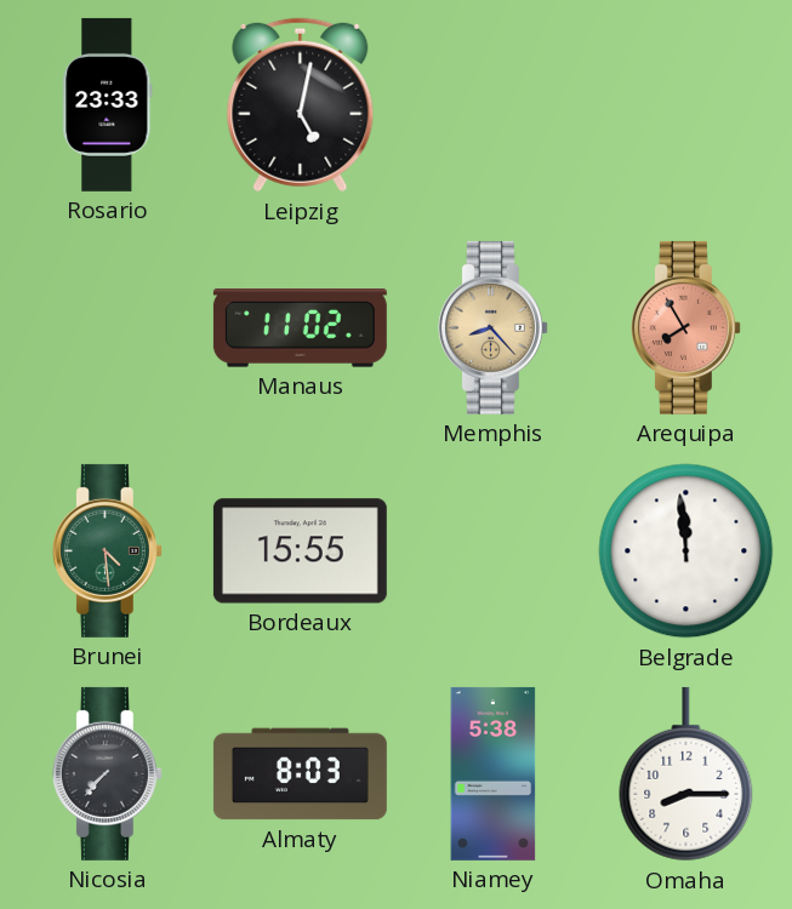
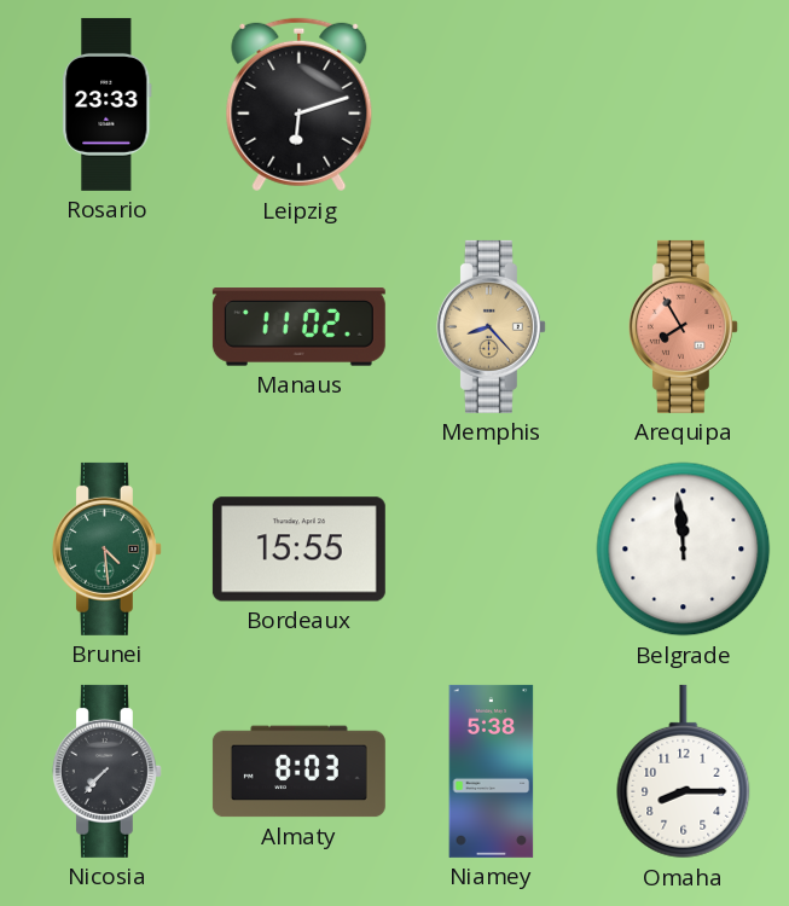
Leipzig: 5:02 -> 6:12
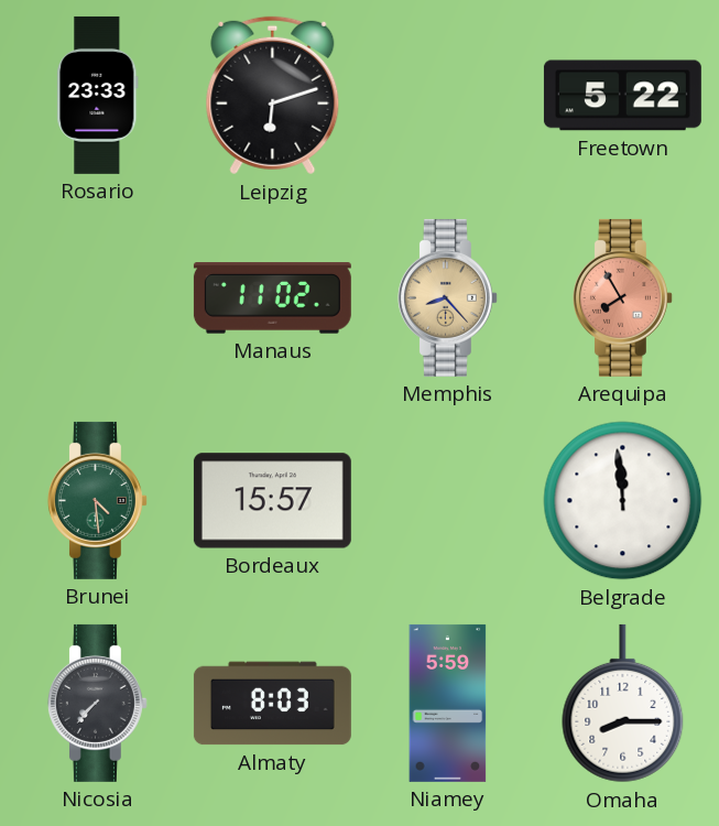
Freetown: none -> 5:22
Bordeaux: 15:55 -> 15:57
Niamey: 5:38 -> 5:59
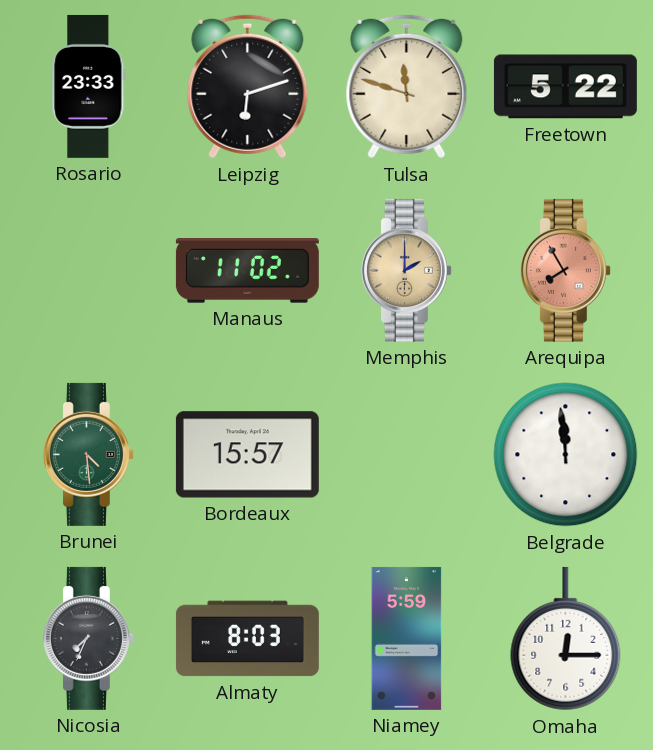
Tulsa: none -> 11:48
Memphis: 8:23 -> 2:00
Nicosia: 7:37 -> 7:34
Omaha: 8:15 -> 12:15
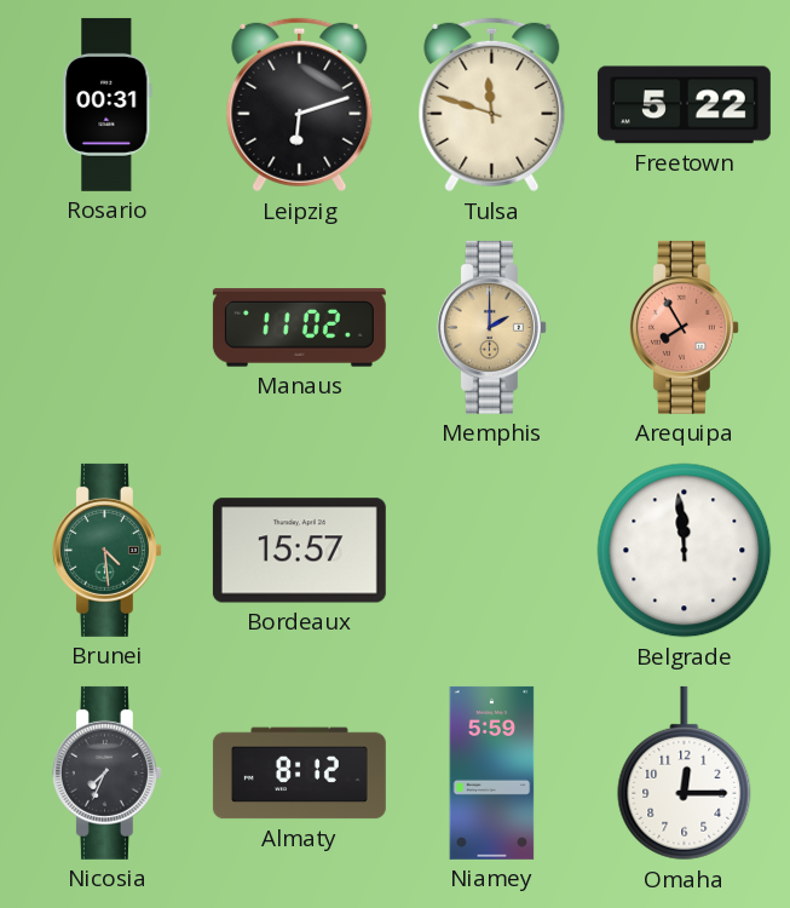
Rosario: 23:33 -> 00:31
Almaty: 8:03 -> 8:12
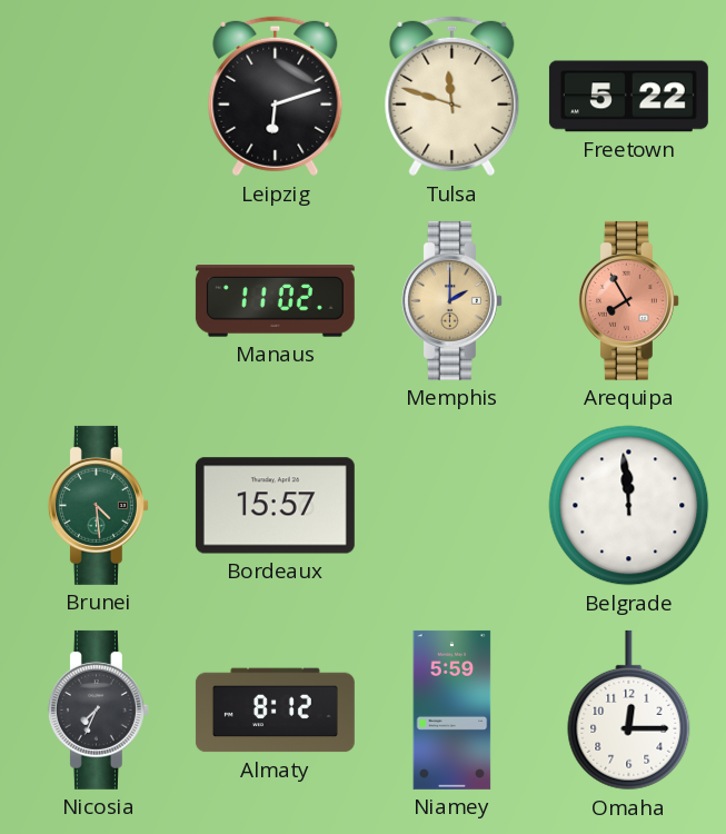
Rosario: 00:31 -> none
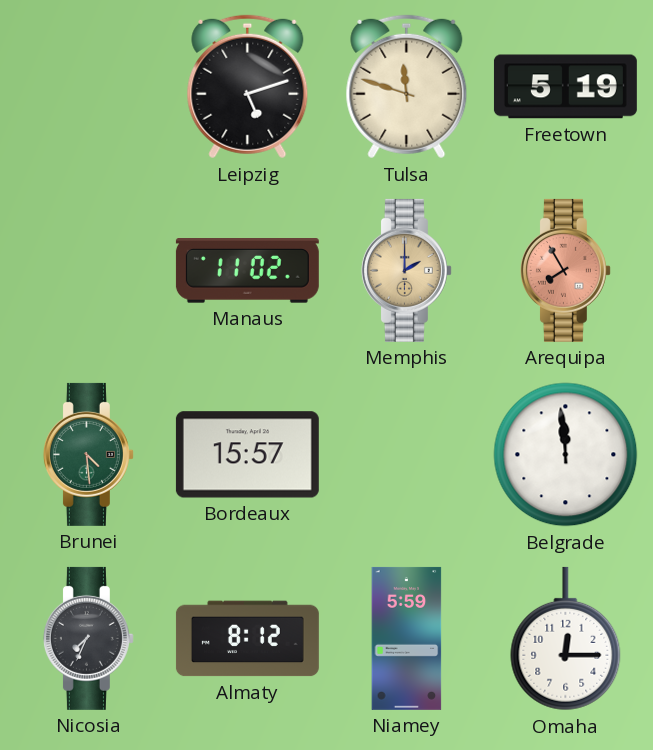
Leipzig: 6:12 -> 5:12
Freetown: 5:22 -> 5:19
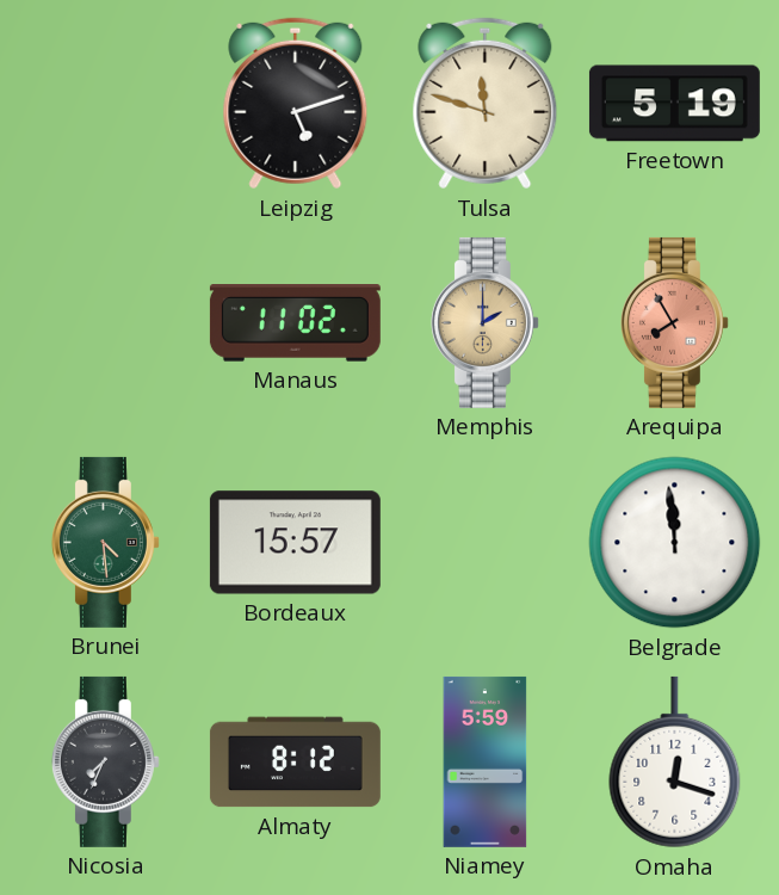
Omaha: 12:15 -> 12:18
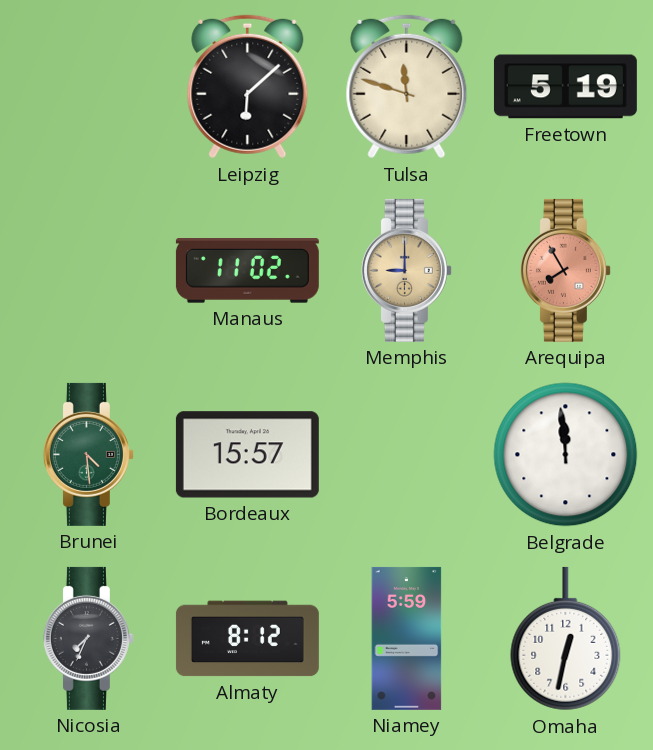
Leipzig: 5:12 -> 6:08
Memphis: 2:00 -> 9:00
Omaha: 12:18 -> 12:32
